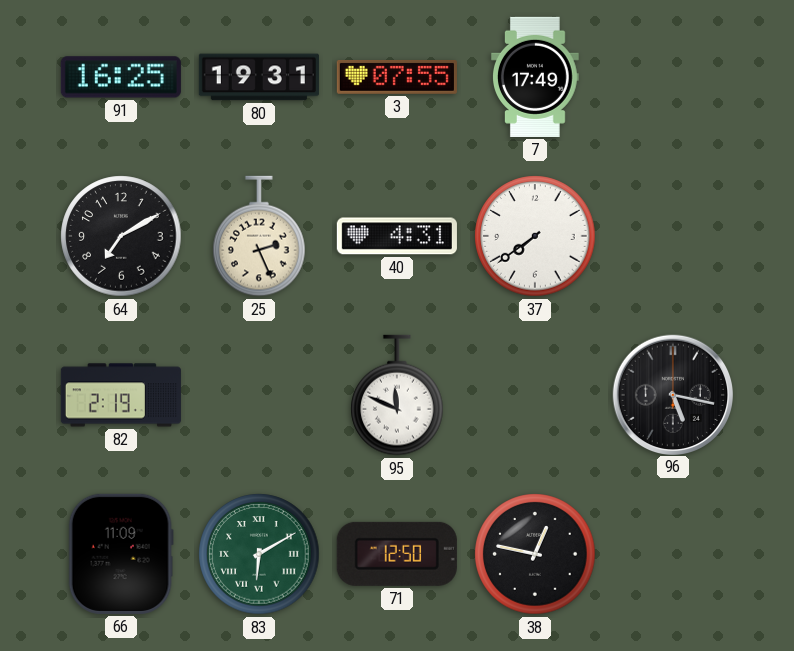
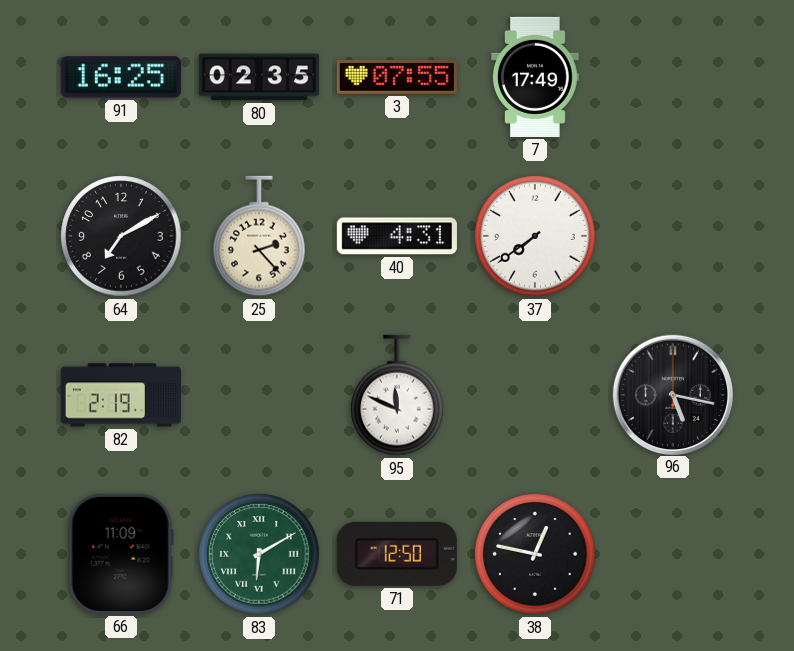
80: 19:31 -> 02:35
25: 2:26 -> 2:23
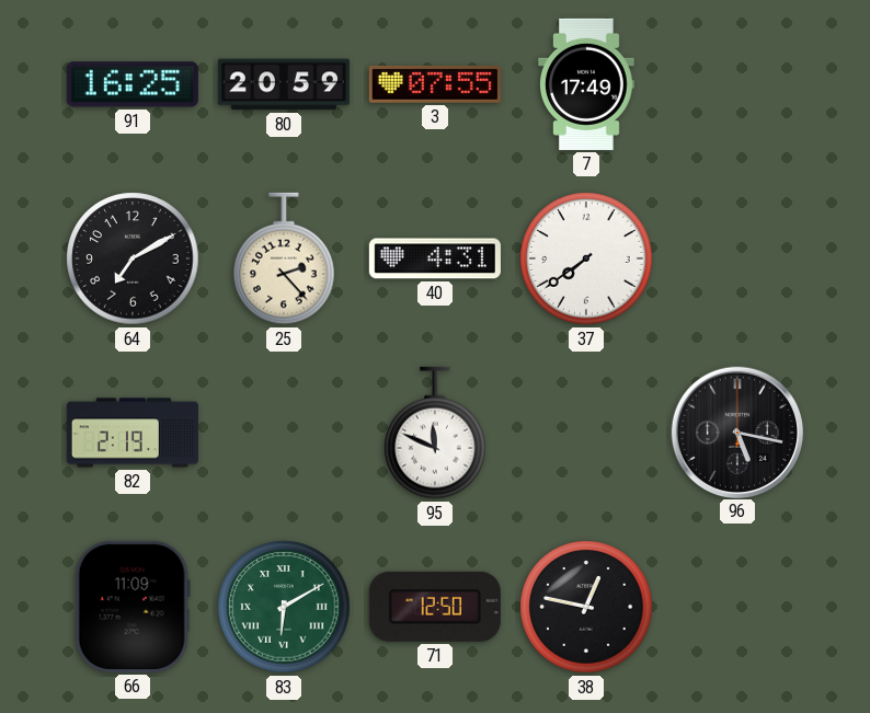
80: 02:35 -> 20:59
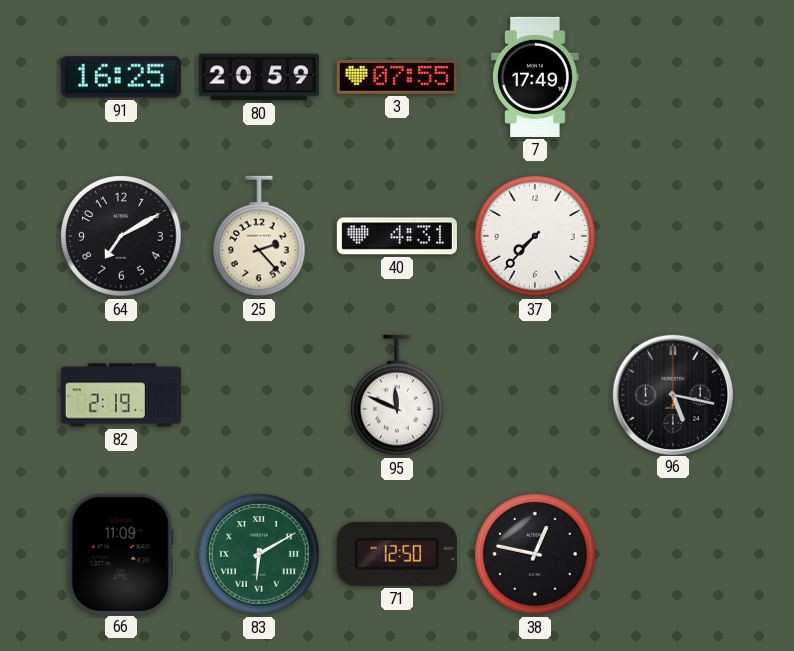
37: 7:39 -> 7:37
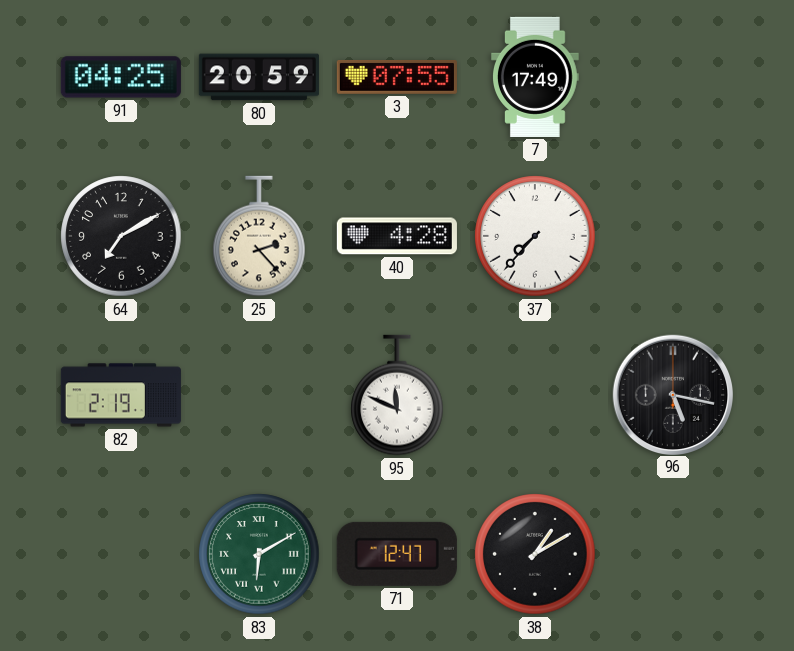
91: 16:25 -> 04:25
40: 4:31 -> 4:28
66: 11:09 -> none
71: 12:50 -> 12:47
38: 12:47 -> 1:10
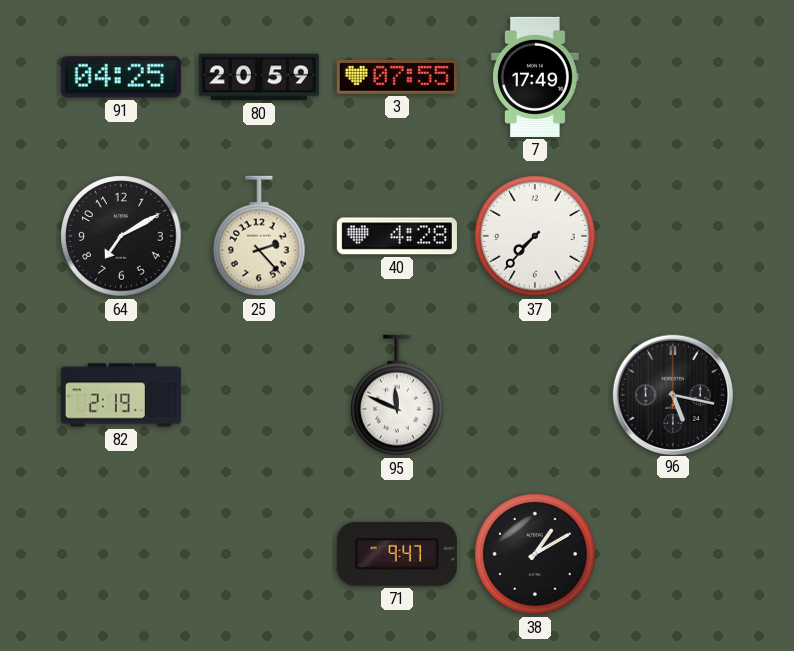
83: 6:10 -> none
71: 12:47 -> 9:47
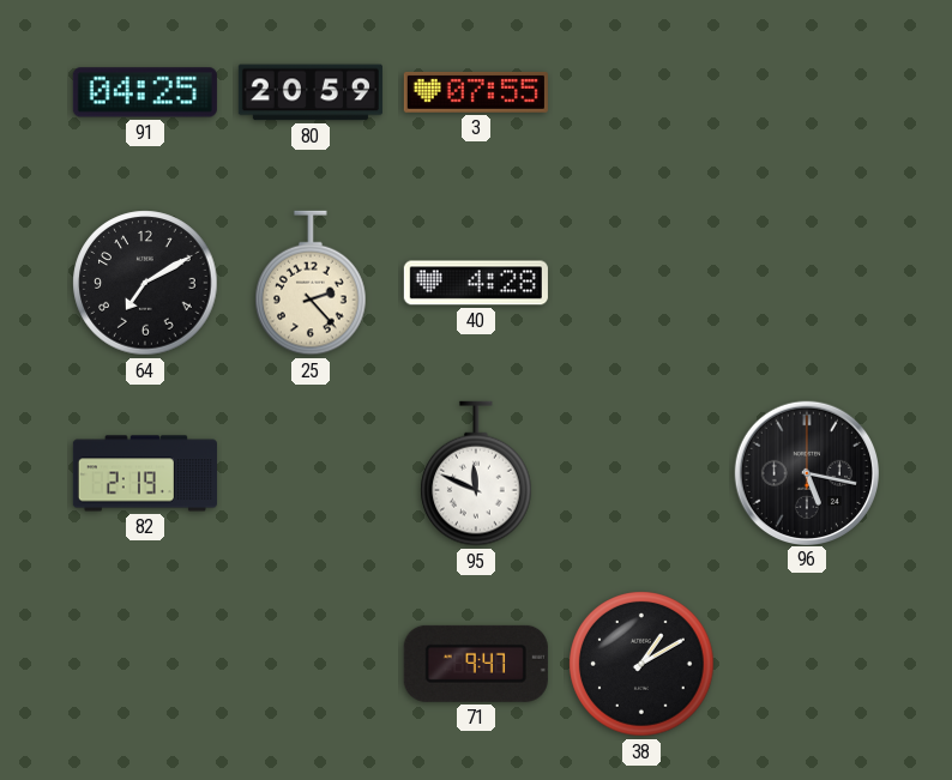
7: 17:49 -> none
37: 7:37 -> none
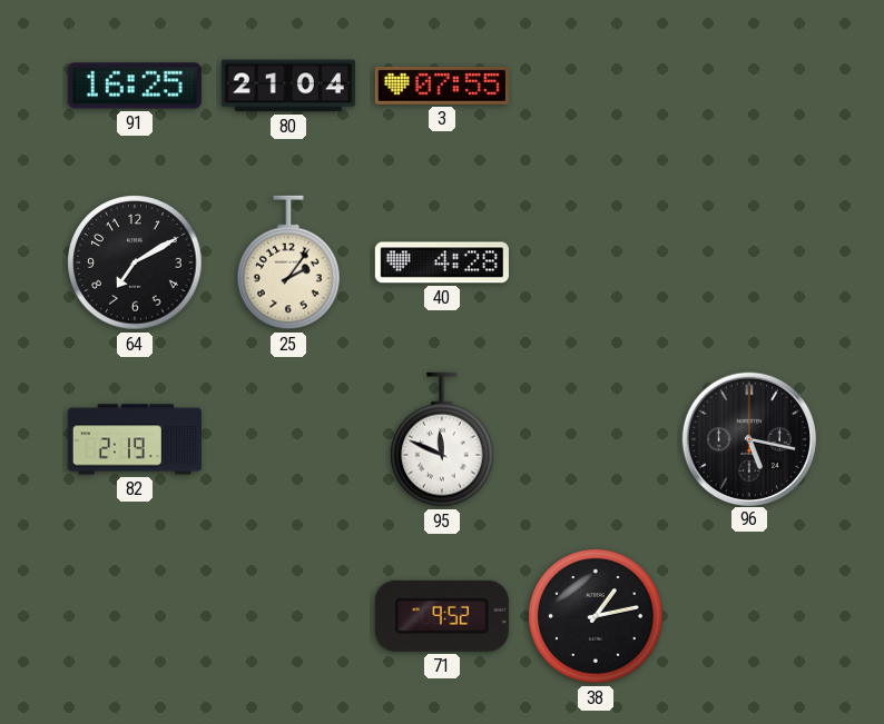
91: 04:25 -> 16:25
80: 20:59 -> 21:04
25: 2:23 -> 2:06
71: 9:47 -> 9:52
38: 1:10 -> 1:13
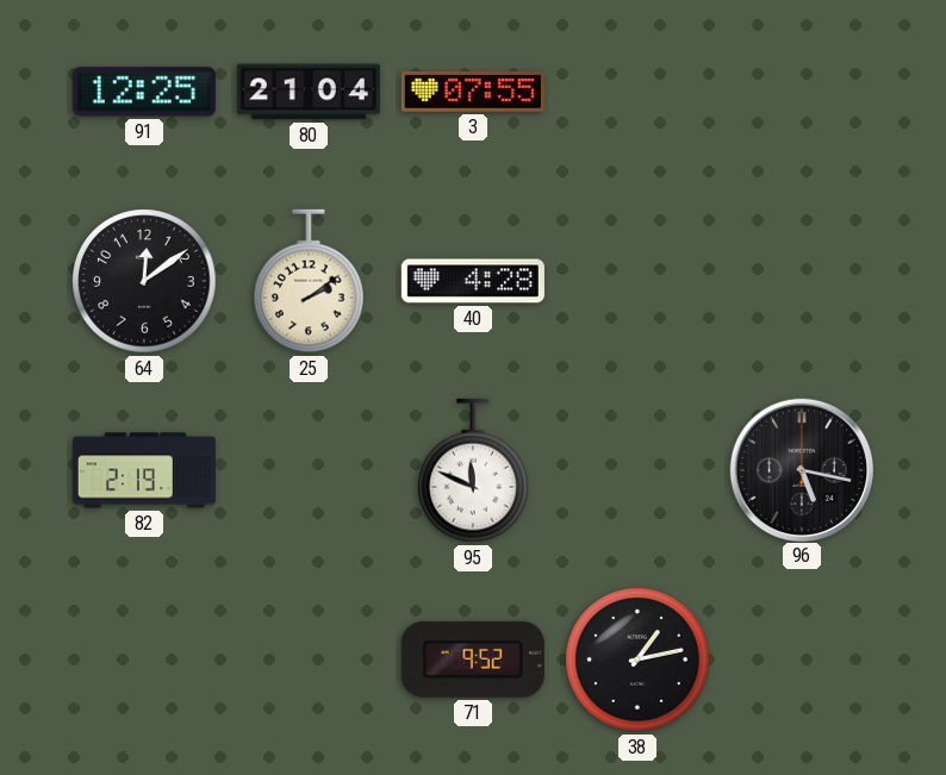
91: 16:25 -> 12:25
64: 7:10 -> 12:09
25: 2:06 -> 2:09
